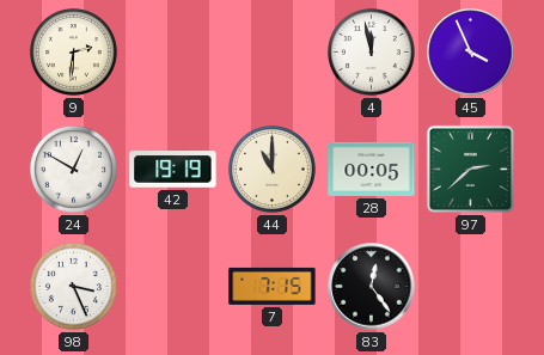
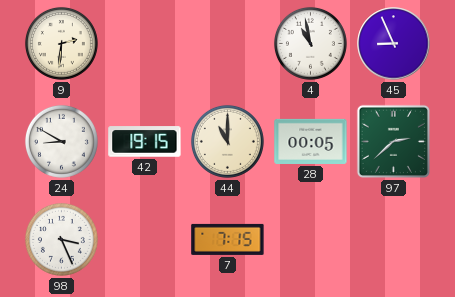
4: 11:58 -> 10:58
45: 3:56 -> 8:56
24: 12:50 -> 8:50
42: 19:19 -> 19:15
83: 12:24 -> none
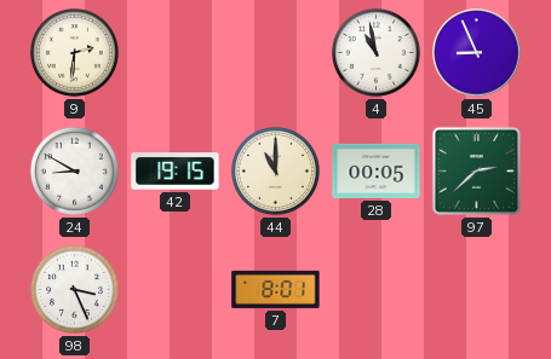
7: 7:15 -> 8:01
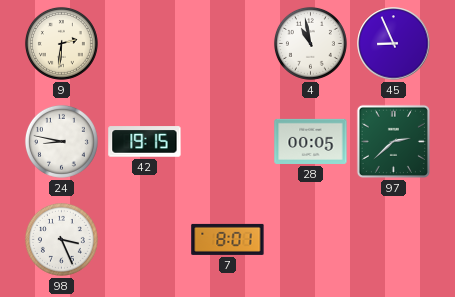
24: 8:50 -> 8:47
44: 11:00 -> none
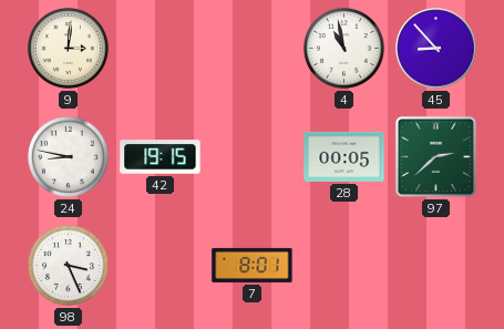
9: 2:31 -> 3:01
45: 8:56 -> 8:53
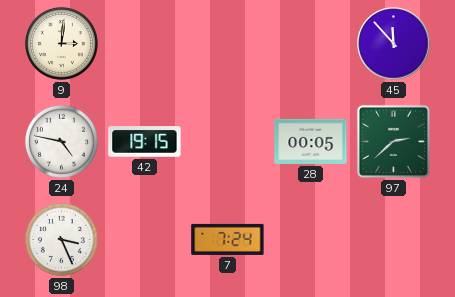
4: 10:58 -> none
45: 8:53 -> 11:53
24: 8:47 -> 4:47
7: 8:01 -> 7:24
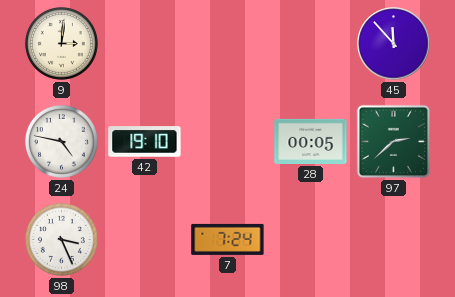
42: 19:15 -> 19:10
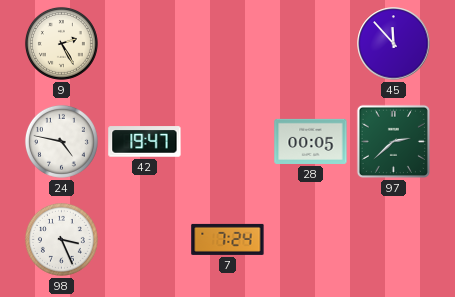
9: 3:01 -> 2:25
42: 19:10 -> 19:47
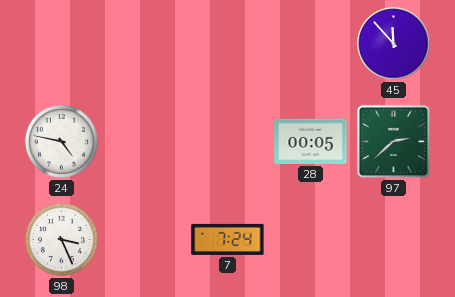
9: 2:25 -> none
42: 19:47 -> none
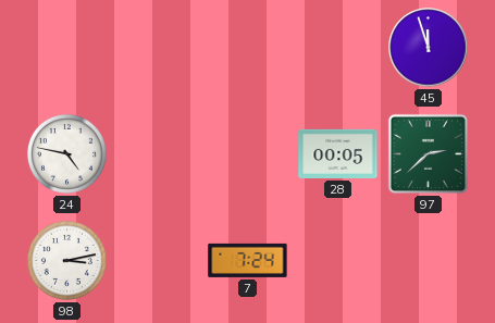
45: 11:53 -> 11:57
98: 3:26 -> 3:13
